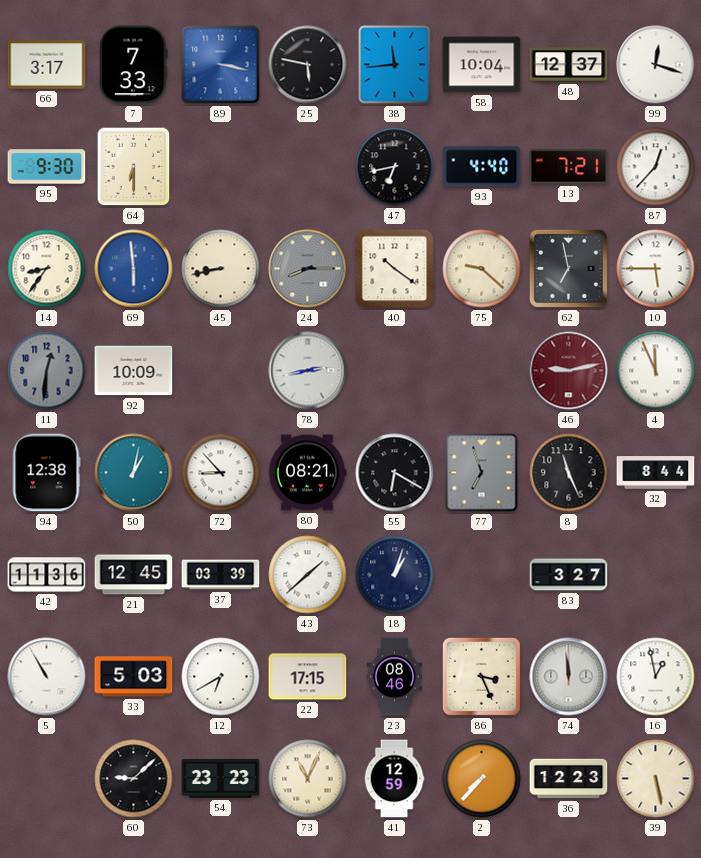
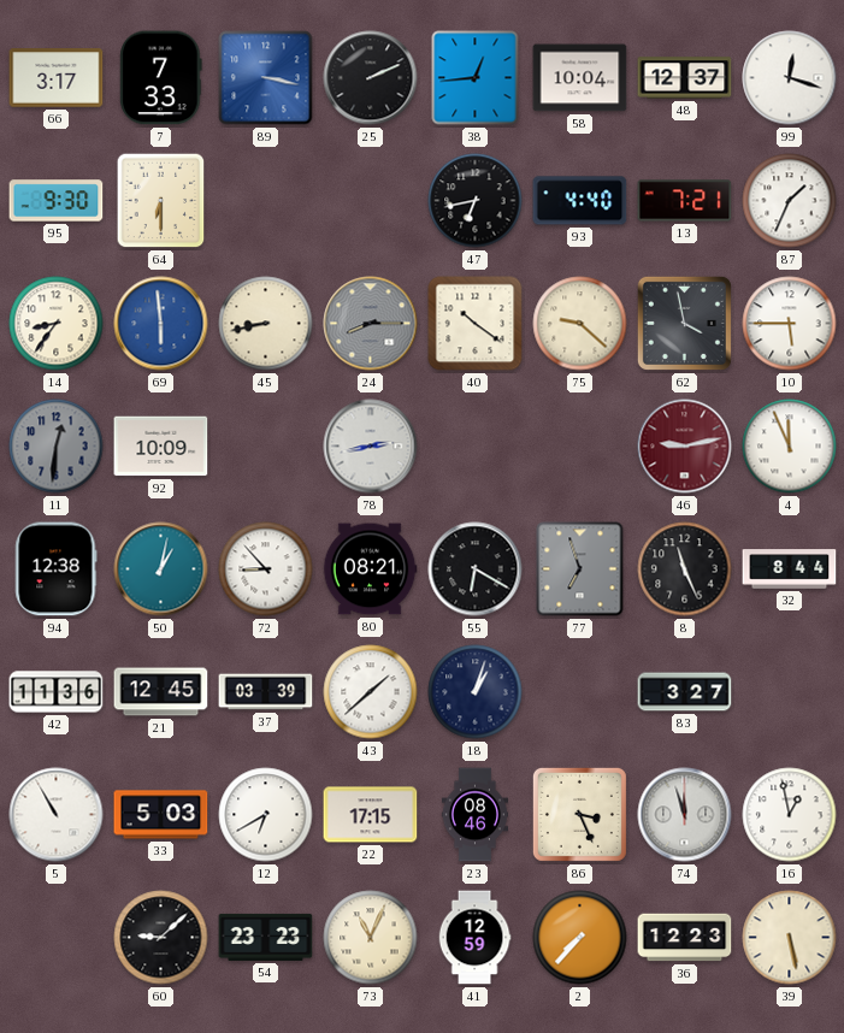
25: 5:47 -> 2:11
38: 11:44 -> 12:44
87: 12:37 -> 1:34
62: 6:58 -> 3:58
74: 11:59 -> 11:57
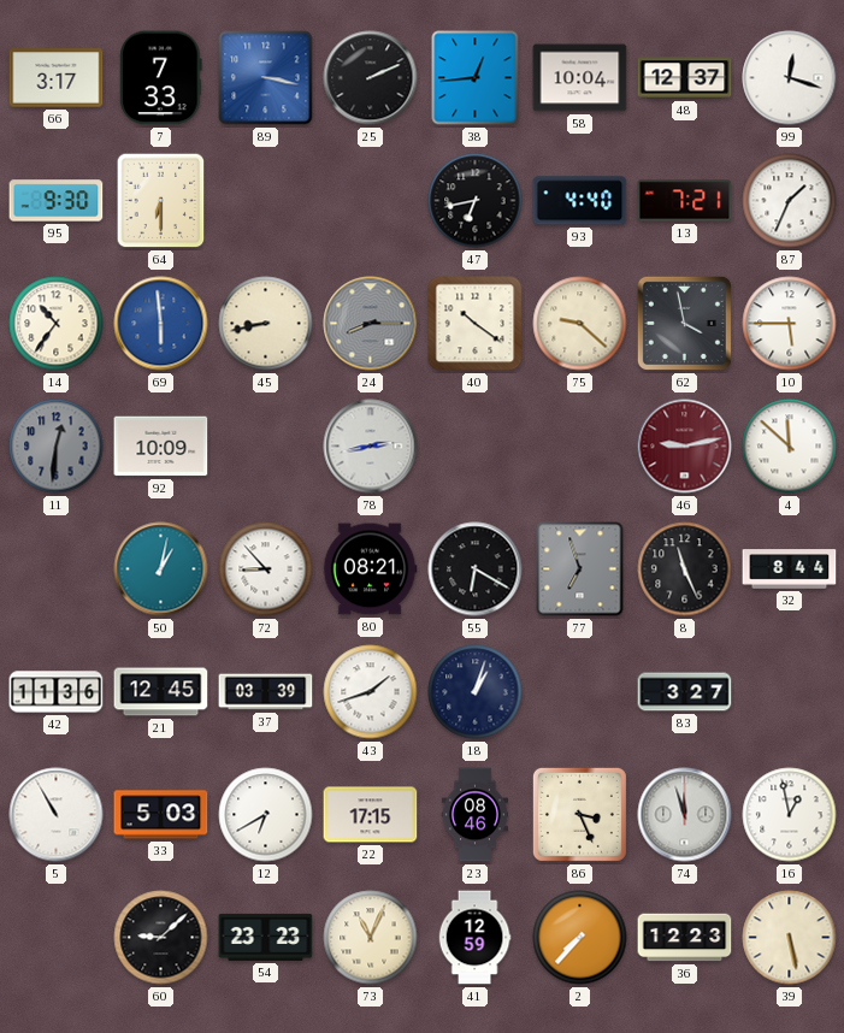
14: 8:36 -> 10:36
4: 11:56 -> 11:52
94: 12:38 -> none
43: 1:38 -> 1:42
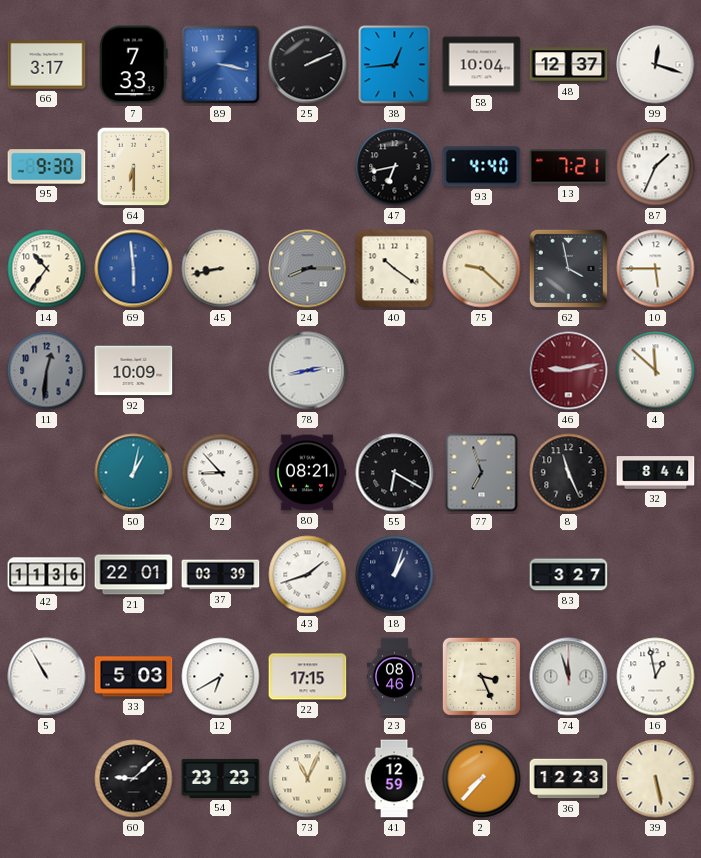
21: 12:45 -> 22:01
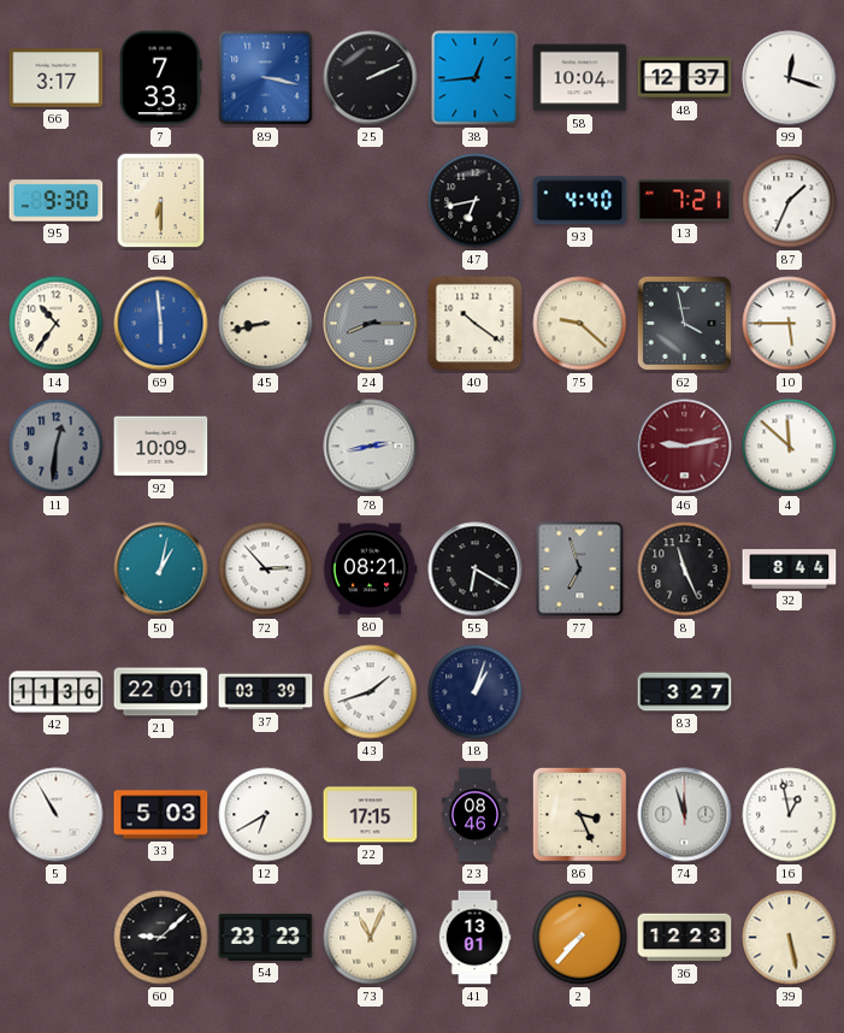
72: 8:53 -> 2:53
41: 12:59 -> 13:01
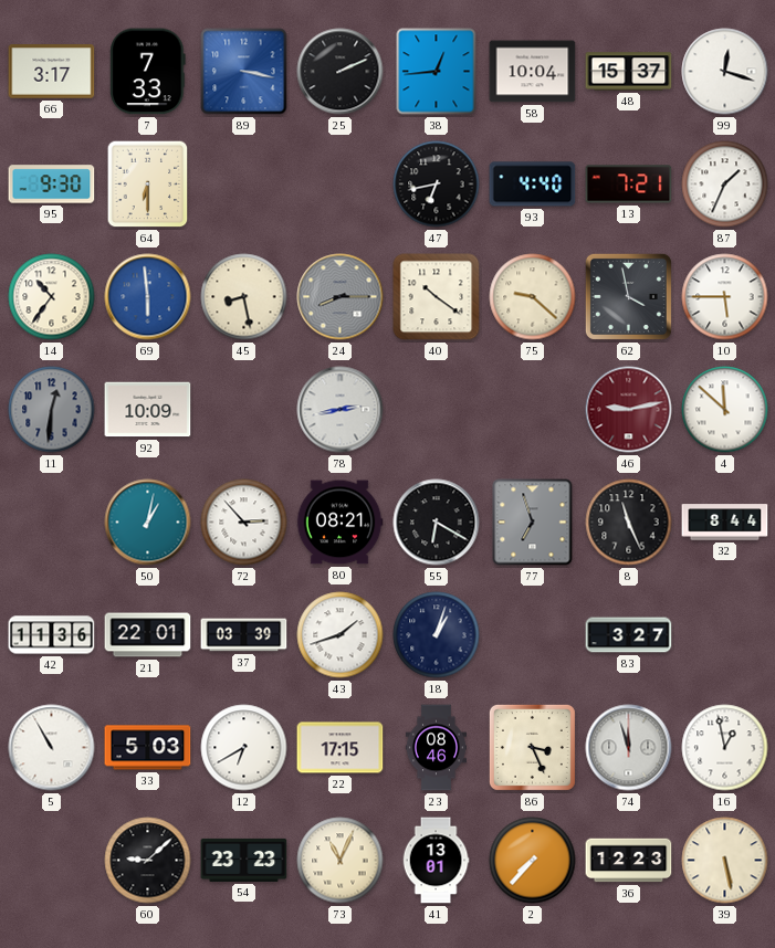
48: 12:37 -> 15:37
45: 8:43 -> 8:28
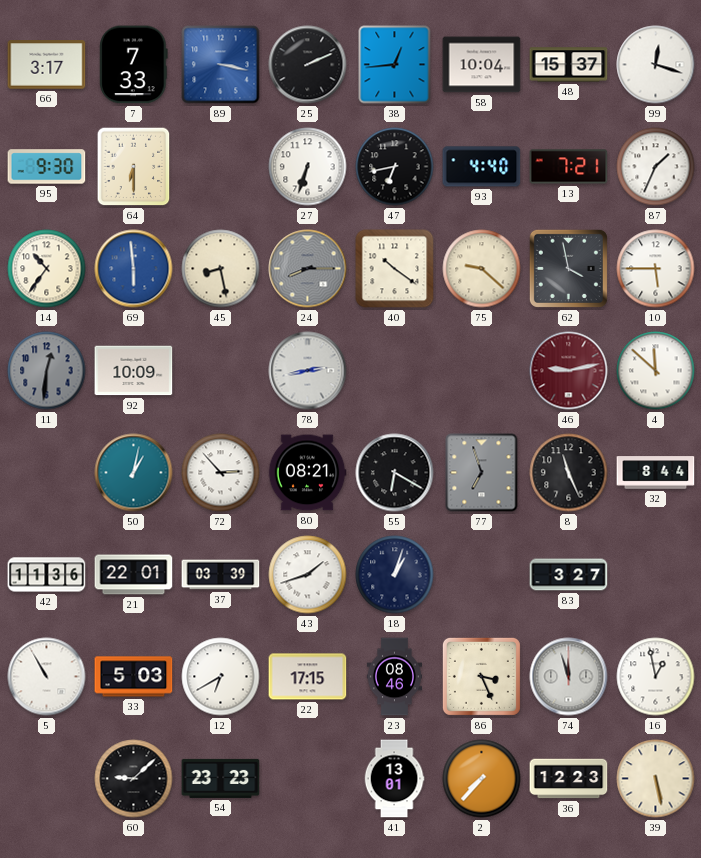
27: none -> 6:33
73: 11:04 -> none
